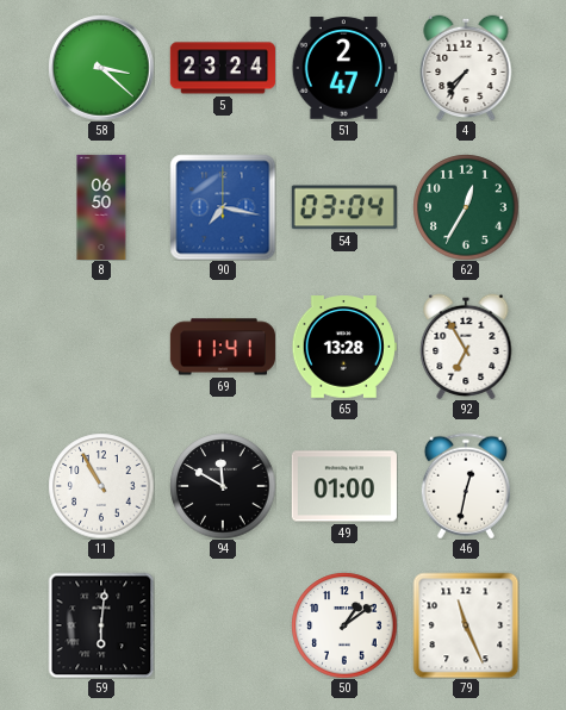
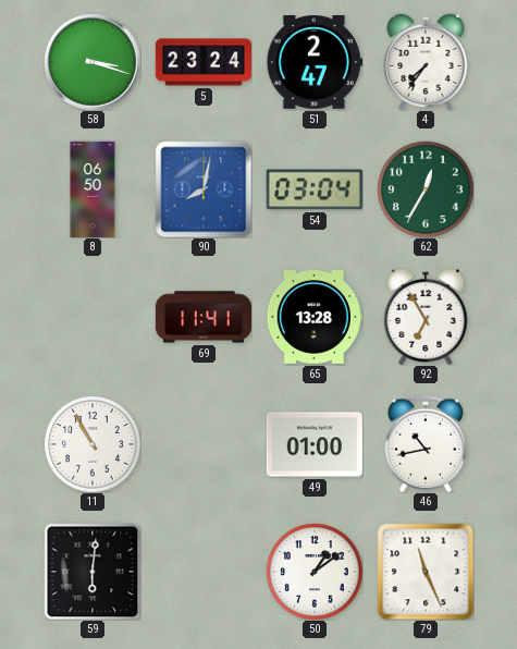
58: 3:22 -> 3:18
90: 7:17 -> 8:02
94: 11:50 -> none
46: 12:32 -> 10:43
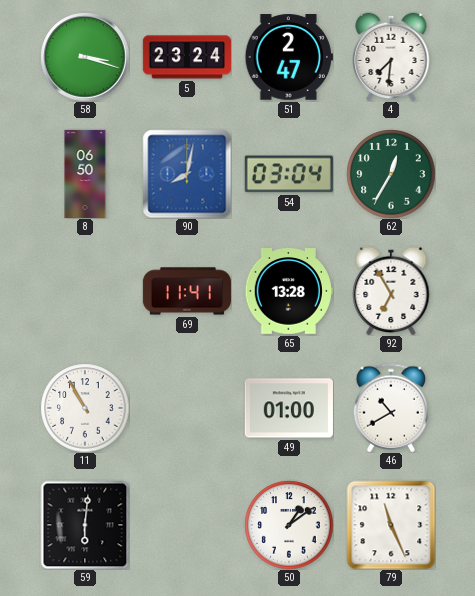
4: 7:36 -> 7:31
46: 10:43 -> 10:40
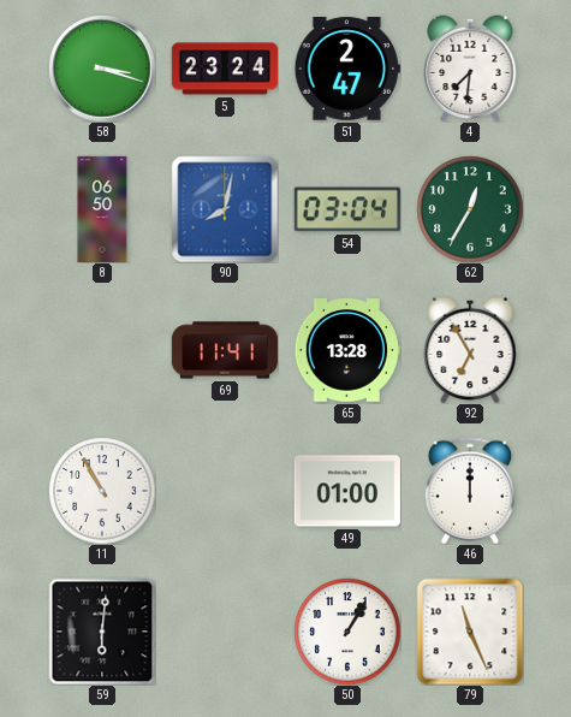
46: 10:40 -> 12:00
50: 1:09 -> 1:05
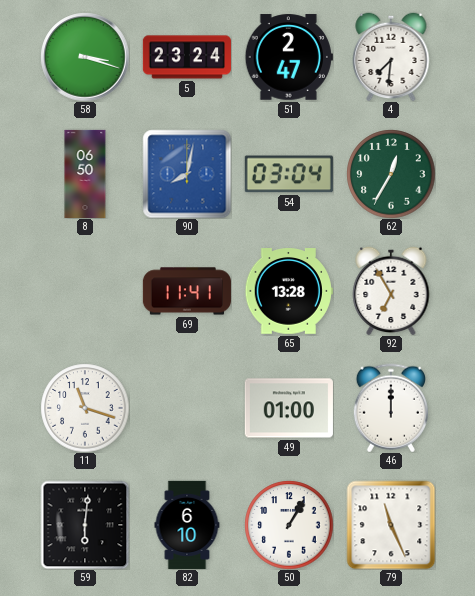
11: 10:55 -> 11:18
82: none -> 6:10
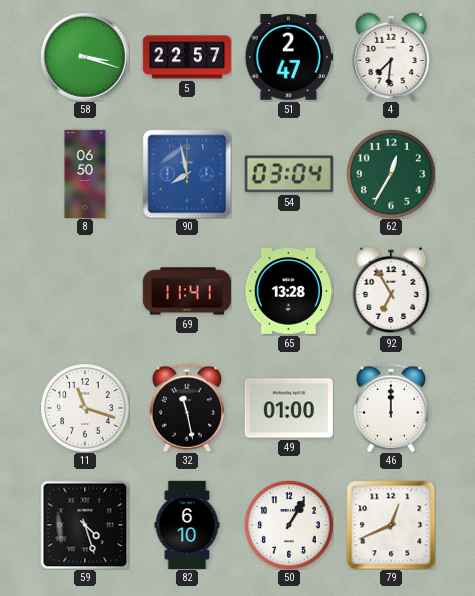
5: 23:24 -> 22:57
90: 8:02 -> 7:58
32: none -> 11:28
59: 6:01 -> 4:27
79: 11:26 -> 12:41
